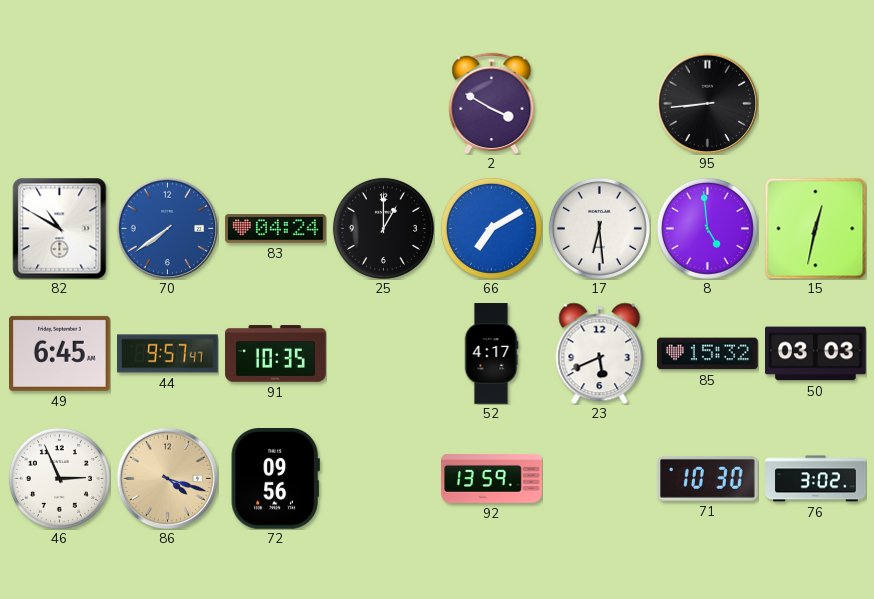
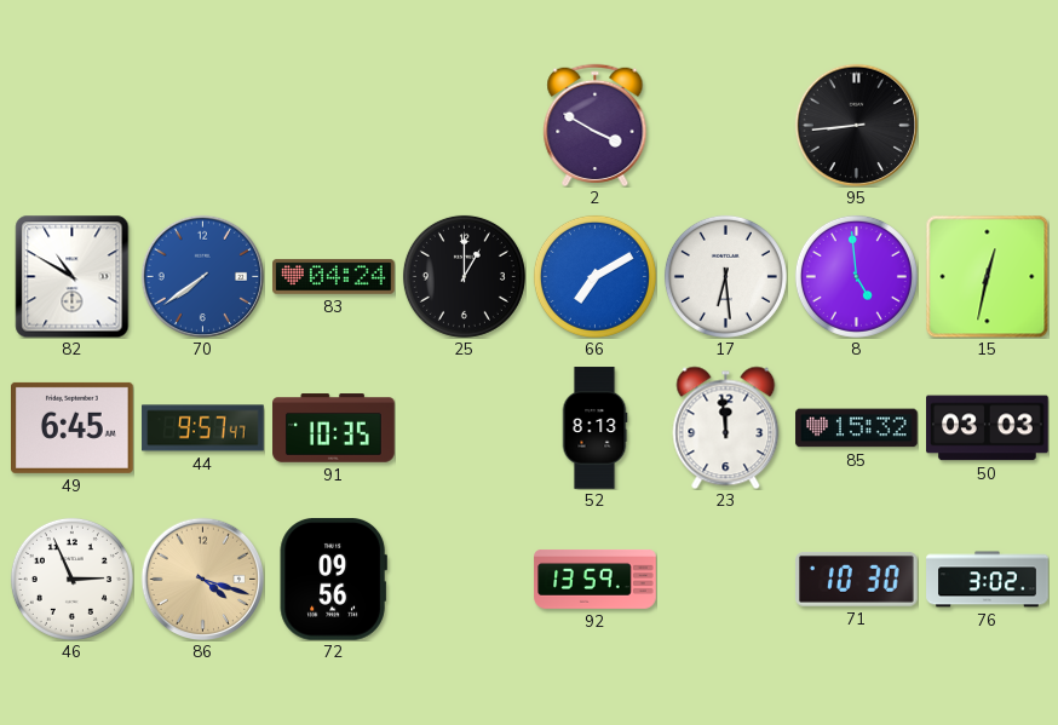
52: 4:17 -> 8:13
23: 5:41 -> 11:59
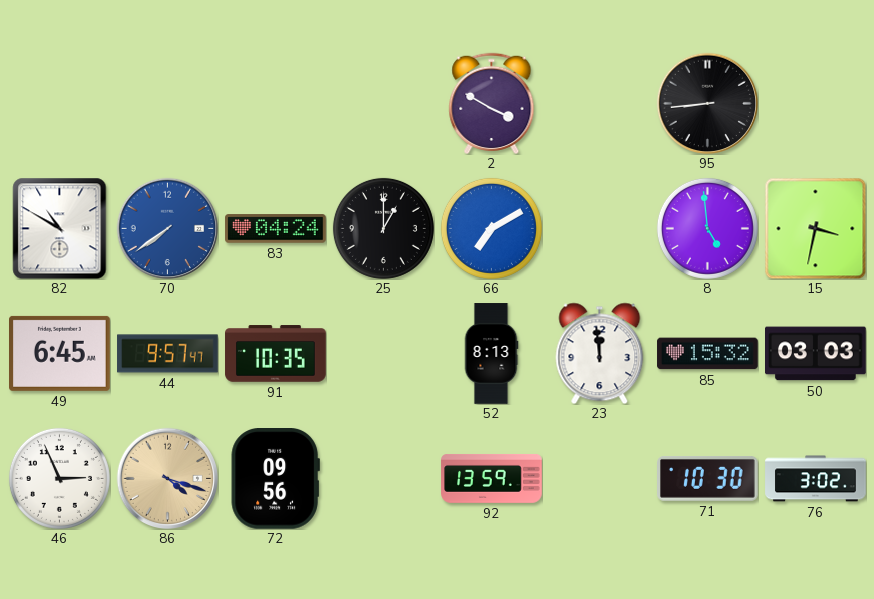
17: 6:29 -> none
15: 12:32 -> 3:32
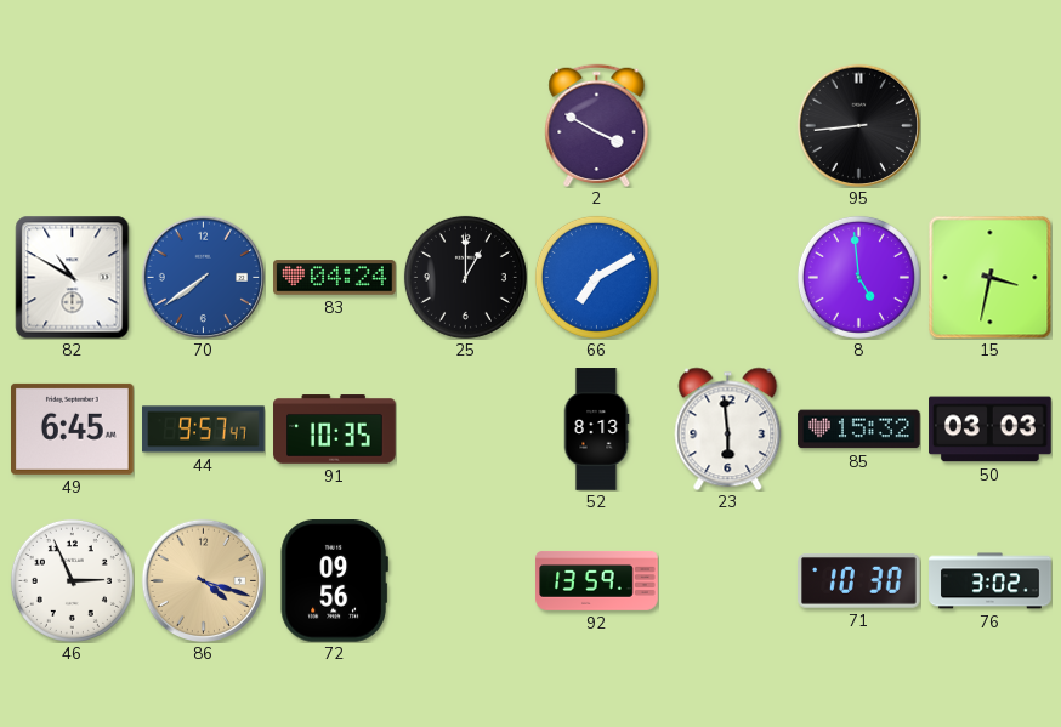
23: 11:59 -> 5:59
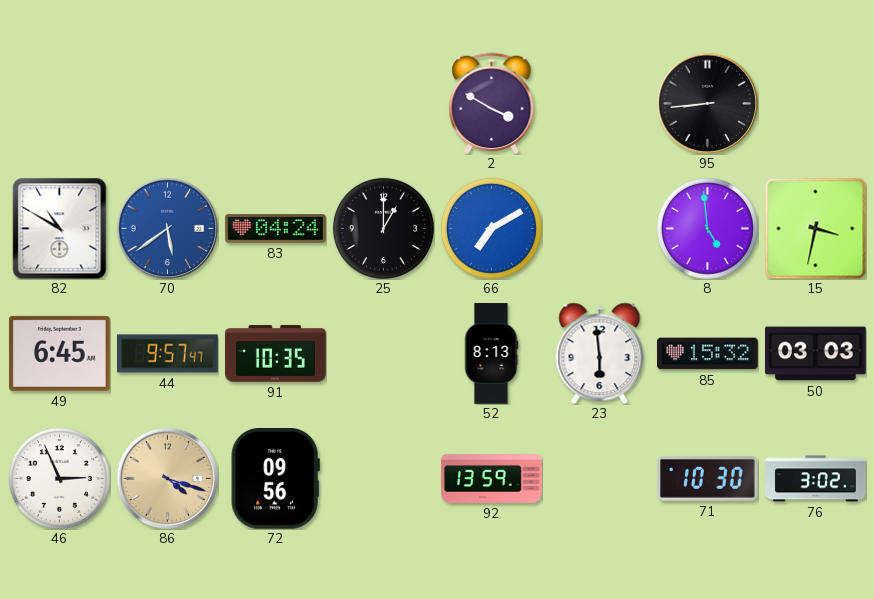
70: 7:39 -> 5:39
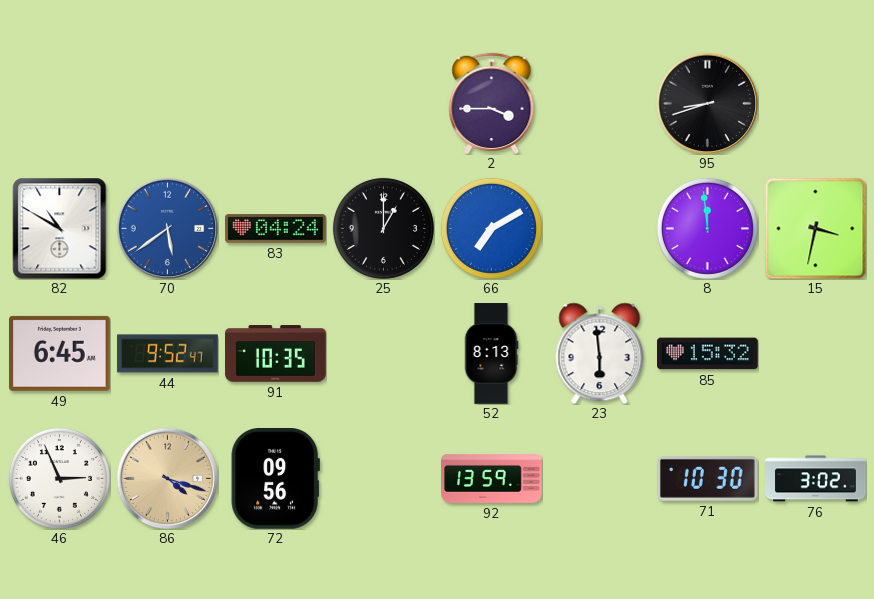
2: 3:50 -> 3:45
95: 8:44 -> 8:42
8: 4:59 -> 11:59
44: 9:57 -> 9:52
50: 03:03 -> none
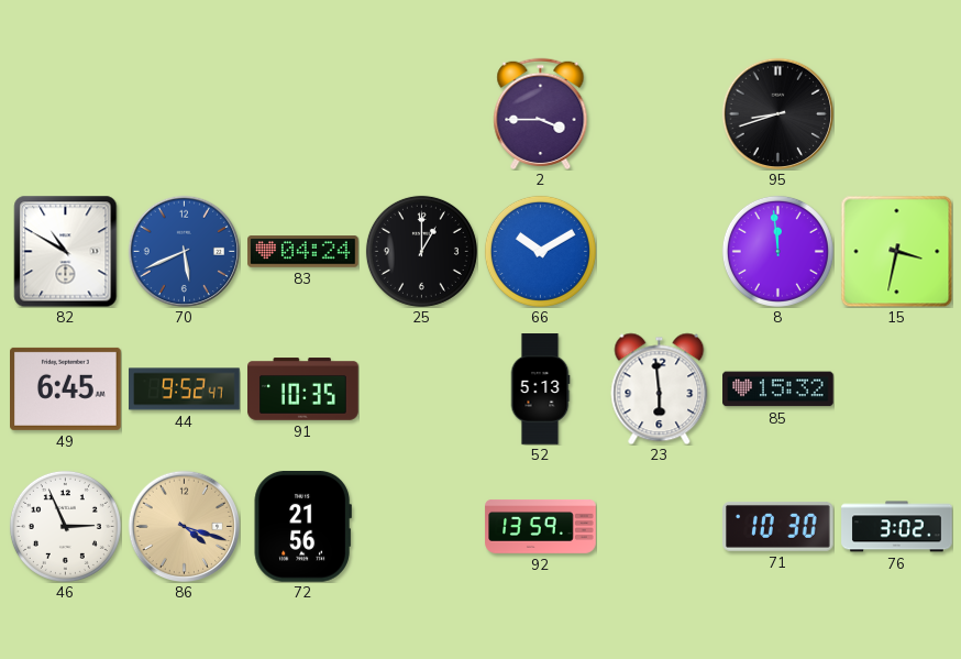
70: 5:39 -> 5:41
66: 7:10 -> 10:10
52: 8:13 -> 5:13
72: 09:56 -> 21:56
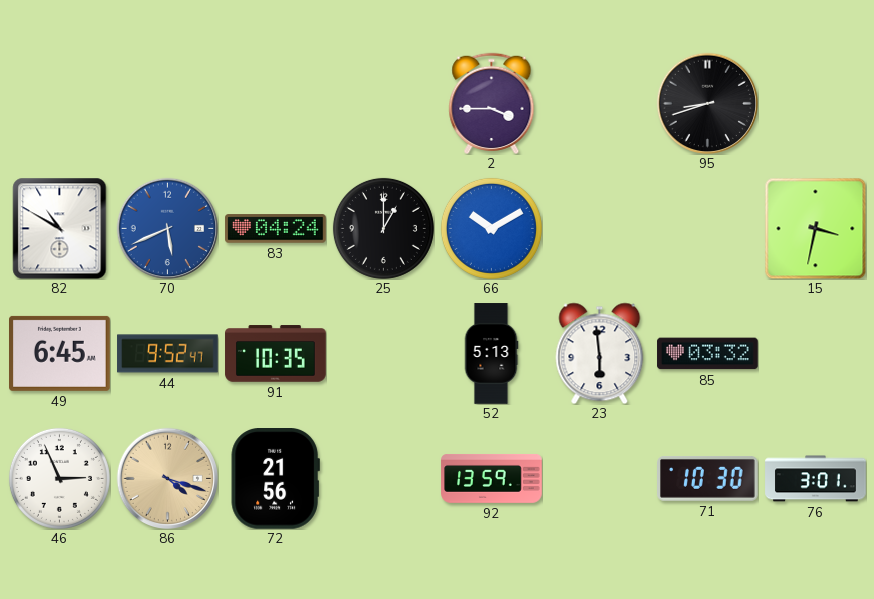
8: 11:59 -> none
85: 15:32 -> 03:32
76: 3:02 -> 3:01
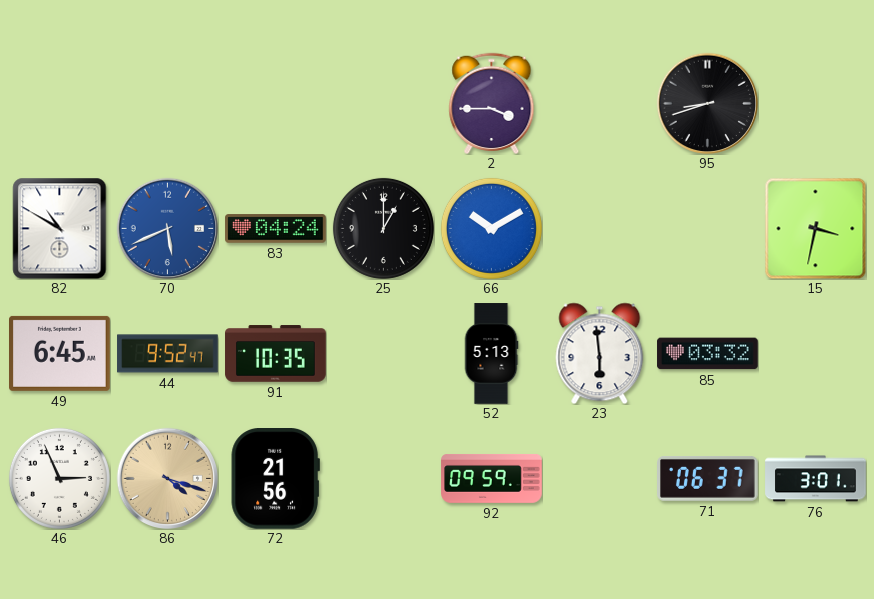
92: 13:59 -> 09:59
71: 10:30 -> 06:37
